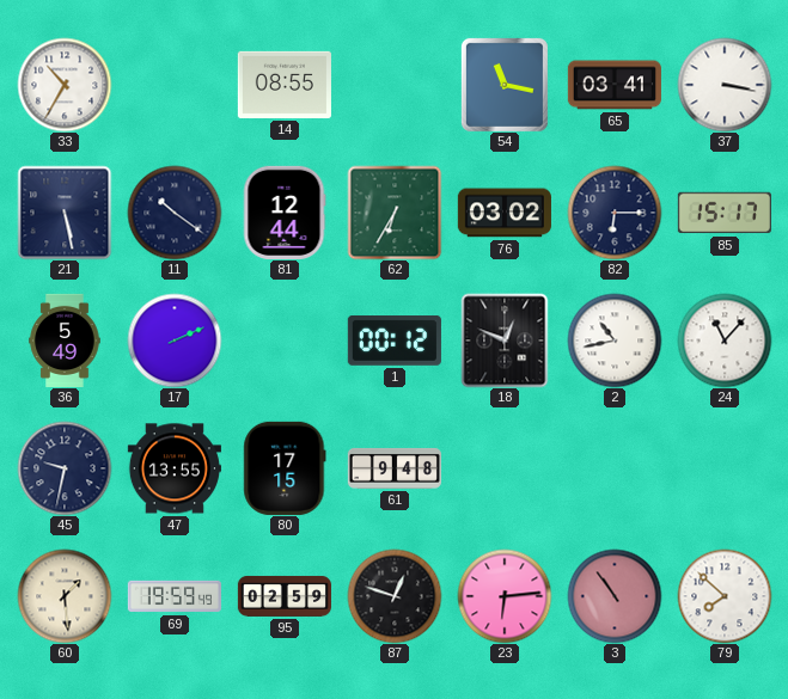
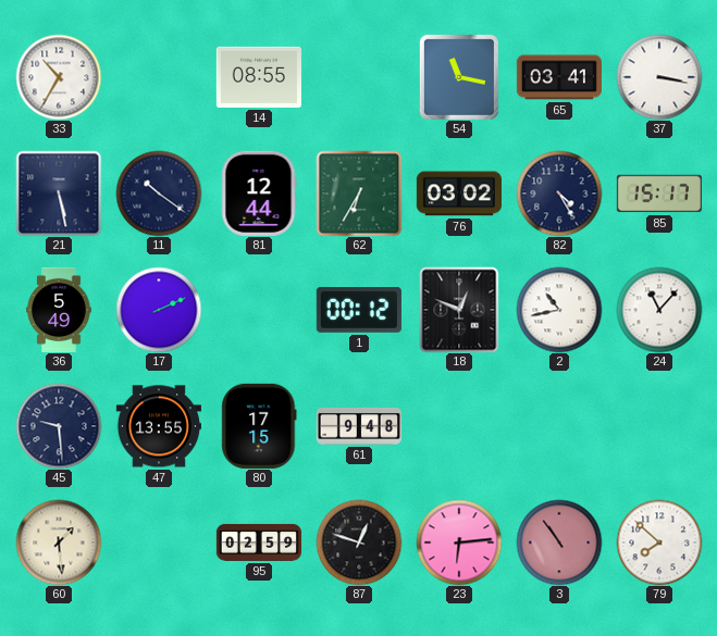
82: 6:15 -> 4:25
45: 9:32 -> 9:29
69: 19:59 -> none
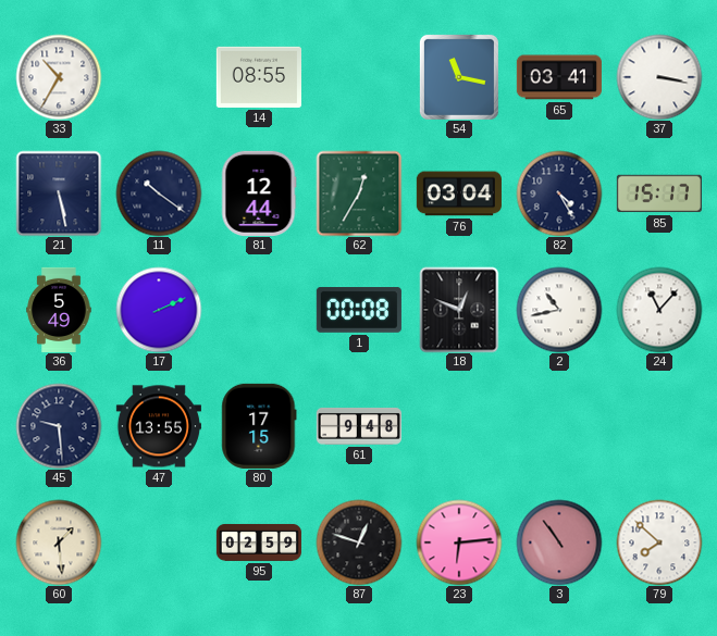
62: 6:35 -> 12:35
76: 03:02 -> 03:04
1: 00:12 -> 00:08
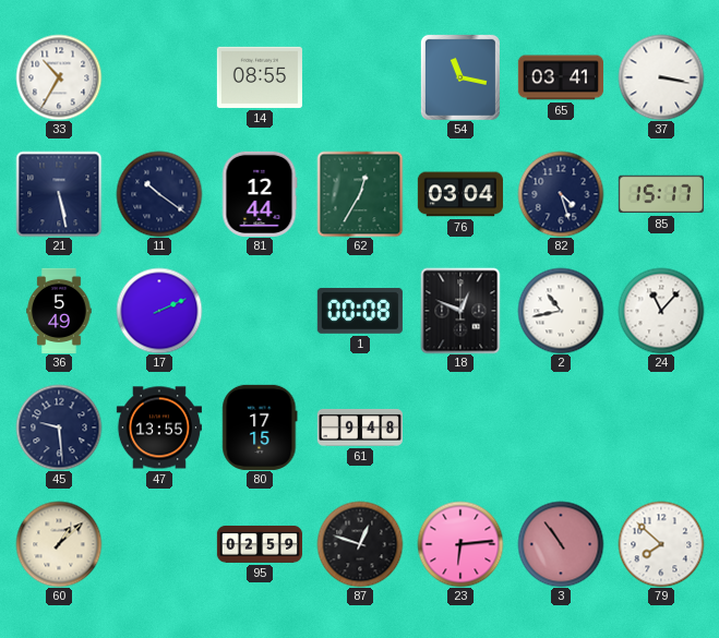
82: 4:25 -> 4:27
60: 1:29 -> 1:08
